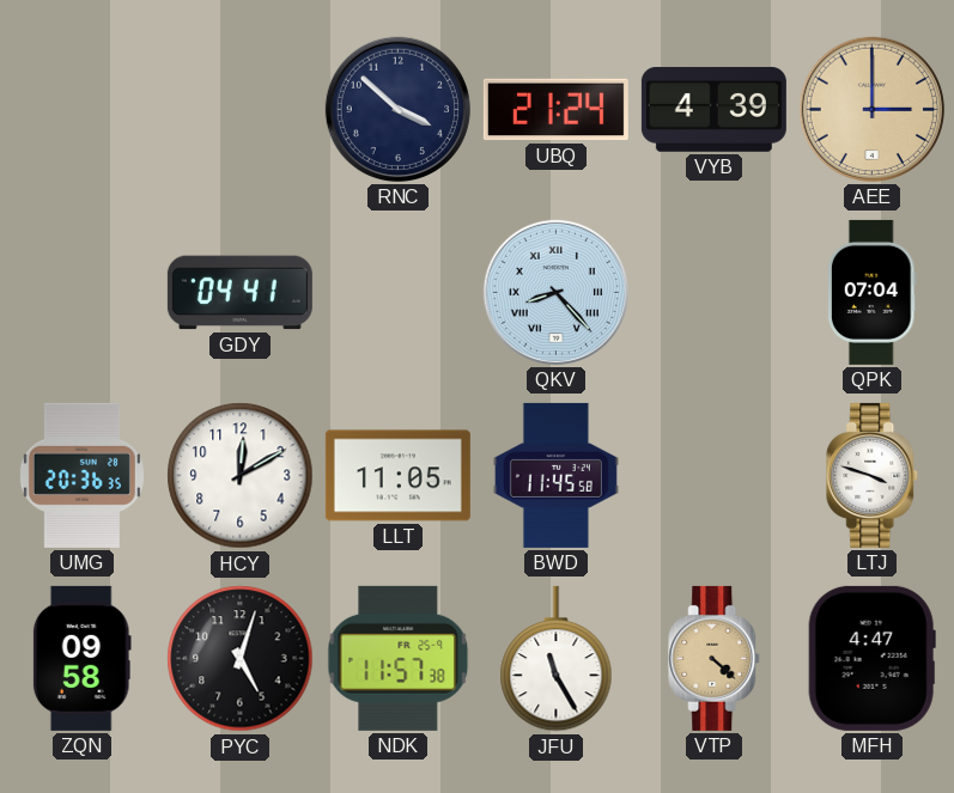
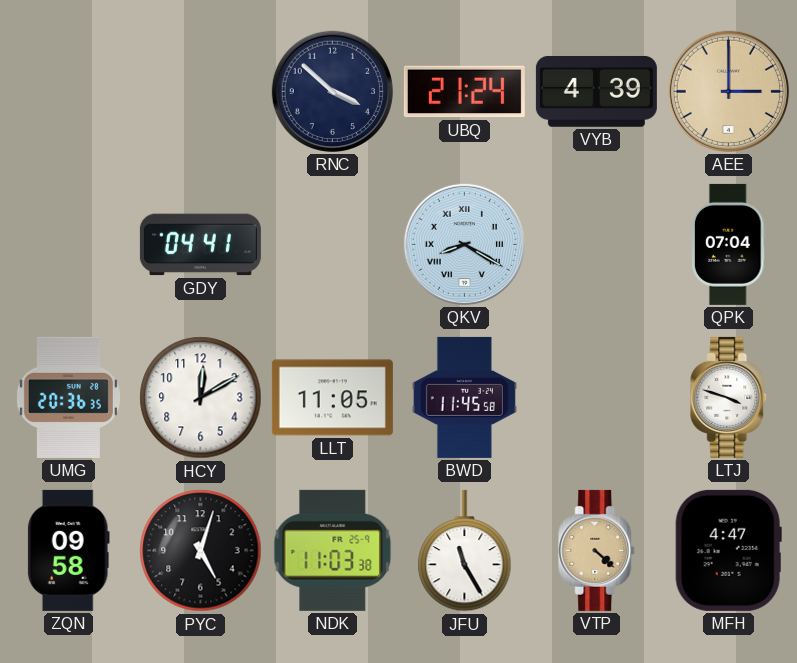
QKV: 8:23 -> 8:20
NDK: 11:57 -> 11:03
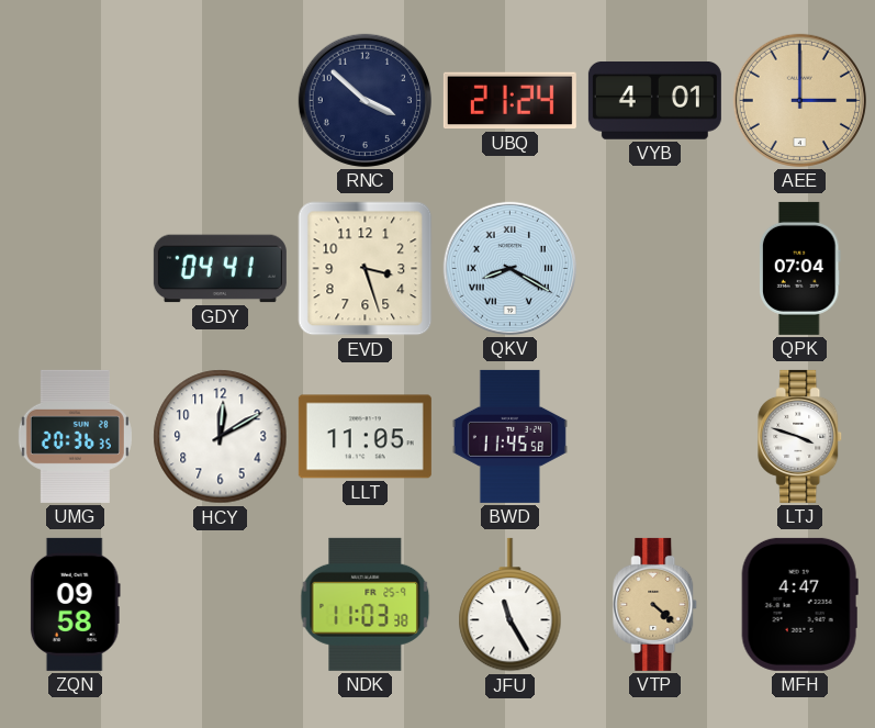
VYB: 4:39 -> 4:01
EVD: none -> 3:27
PYC: 5:03 -> none
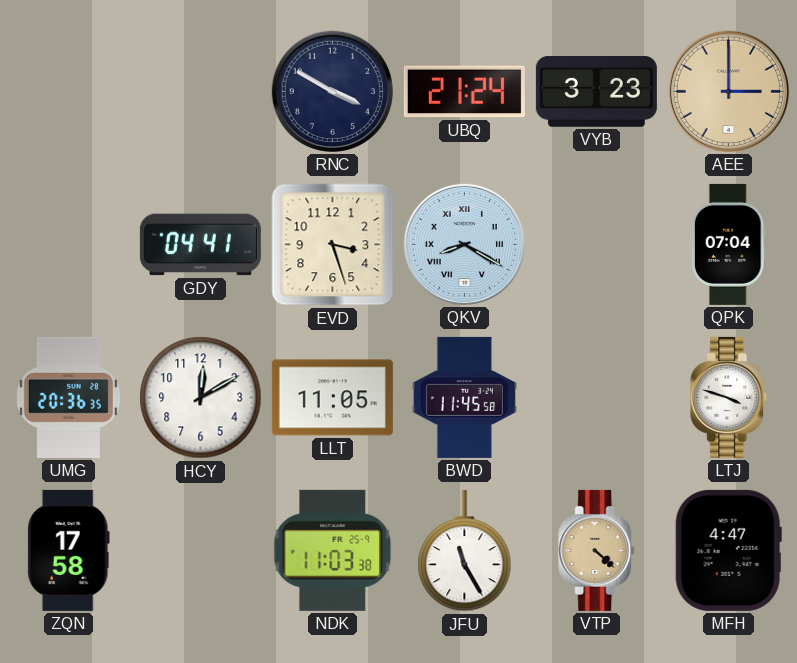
RNC: 3:52 -> 3:50
VYB: 4:01 -> 3:23
ZQN: 09:58 -> 17:58
